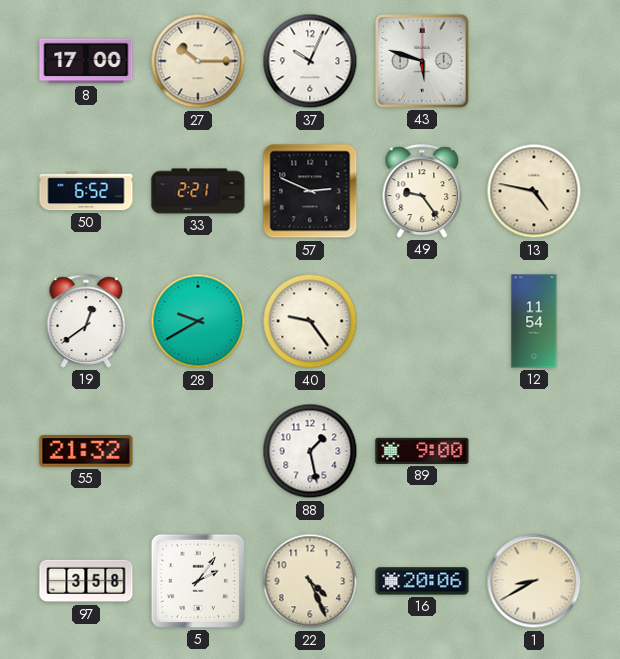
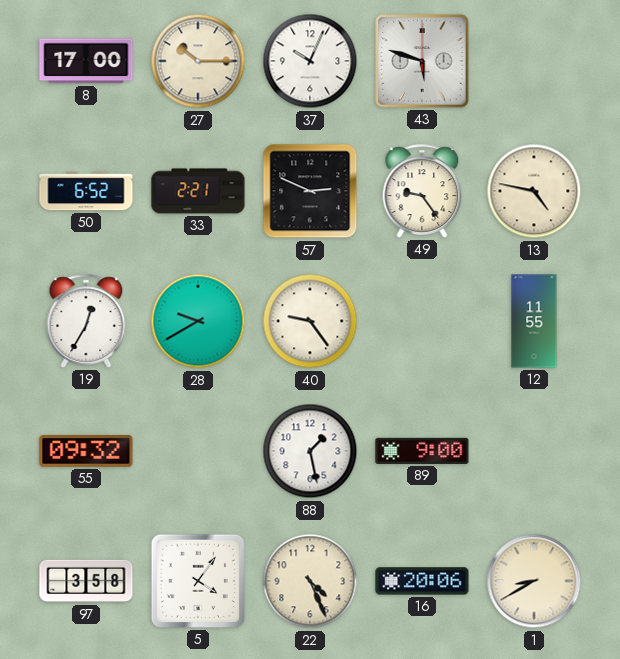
19: 12:39 -> 12:35
12: 11:54 -> 11:55
55: 21:32 -> 09:32
5: 2:06 -> 4:06
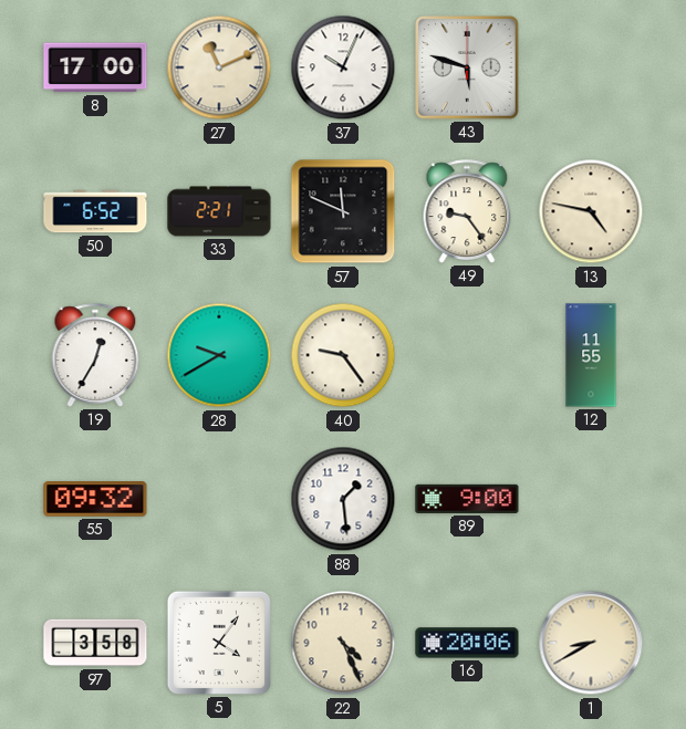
27: 10:15 -> 11:11
57: 2:49 -> 11:49
88: 1:28 -> 1:29
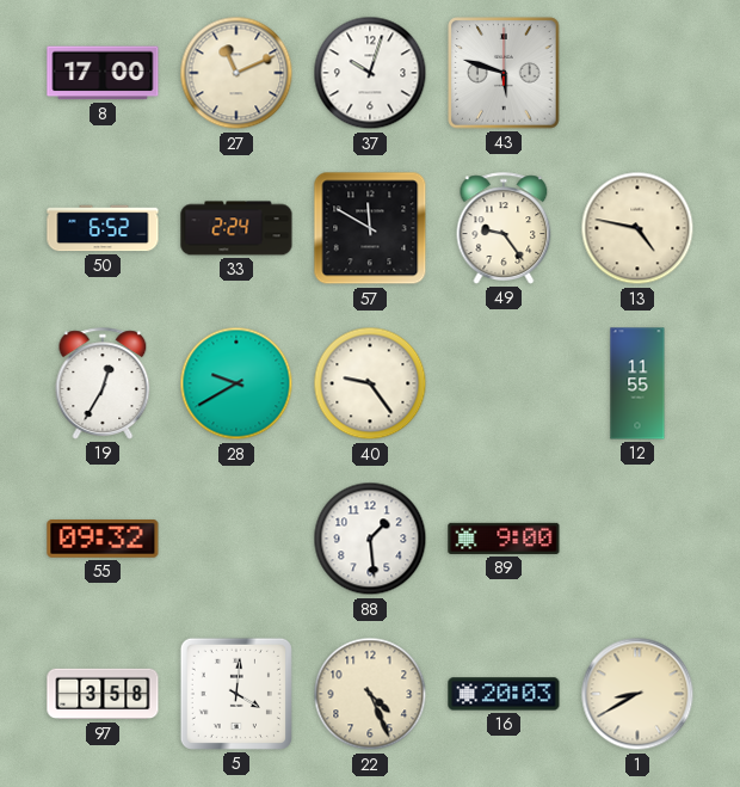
37: 10:04 -> 10:03
33: 2:21 -> 2:24
57: 11:49 -> 11:50
5: 4:06 -> 4:01
16: 20:06 -> 20:03
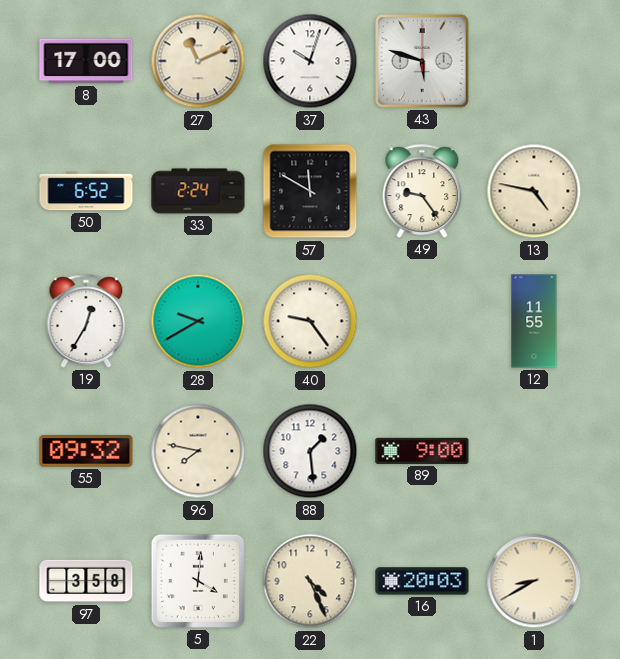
96: none -> 7:47
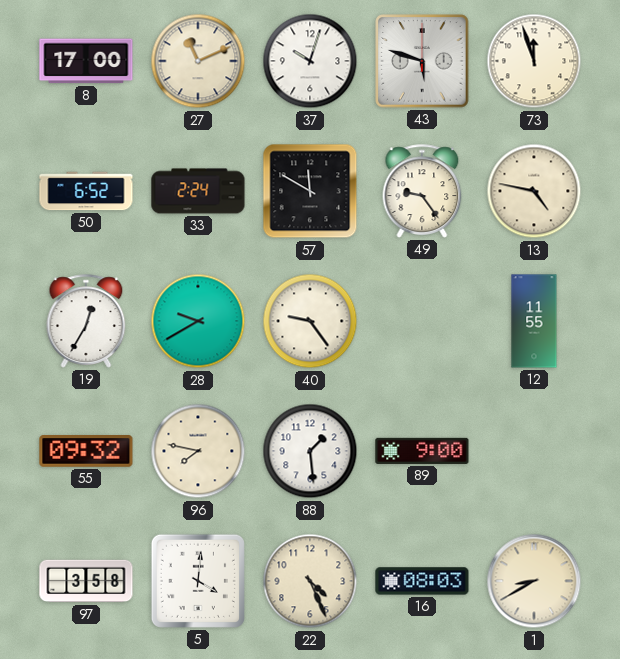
73: none -> 11:57
16: 20:03 -> 08:03
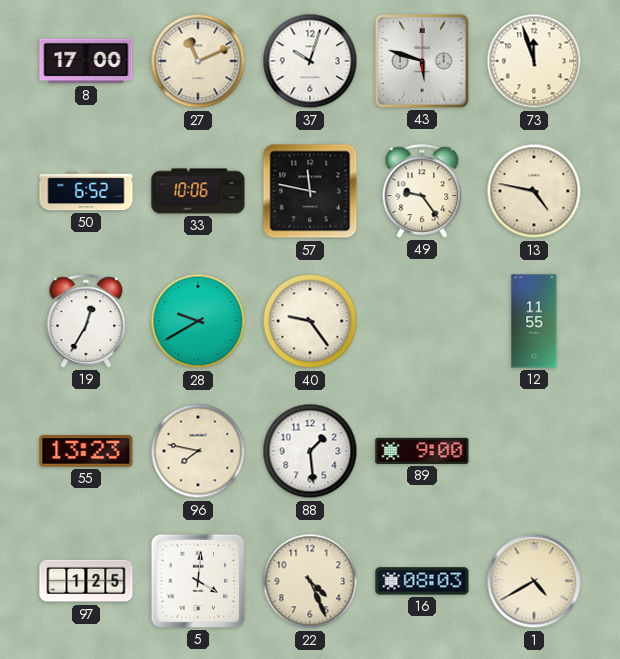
33: 2:24 -> 10:06
57: 11:50 -> 11:47
55: 09:32 -> 13:23
97: 3:58 -> 1:25
1: 8:40 -> 4:40
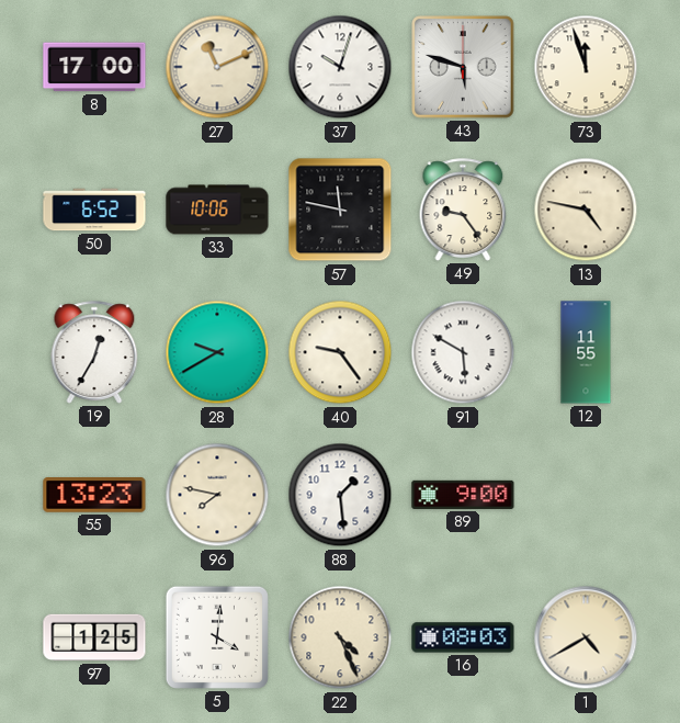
91: none -> 5:50
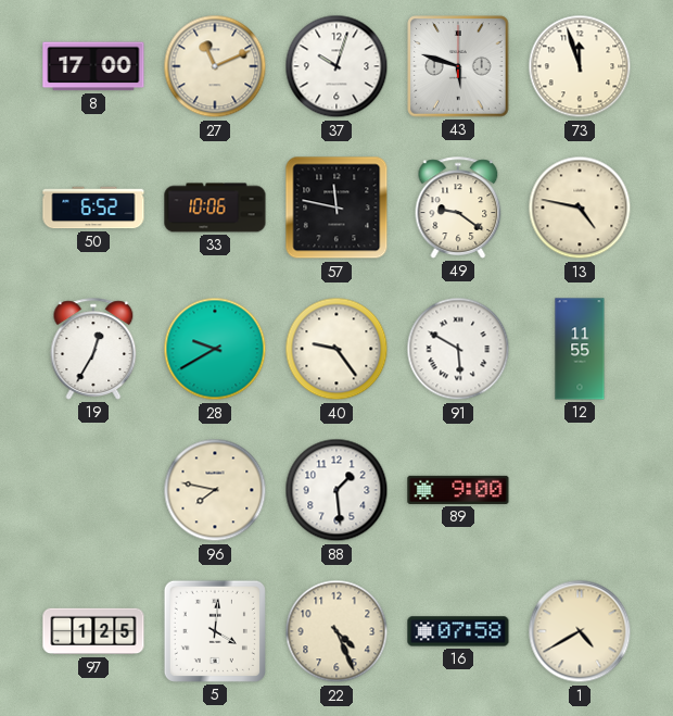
49: 9:24 -> 9:21
55: 13:23 -> none
16: 08:03 -> 07:58
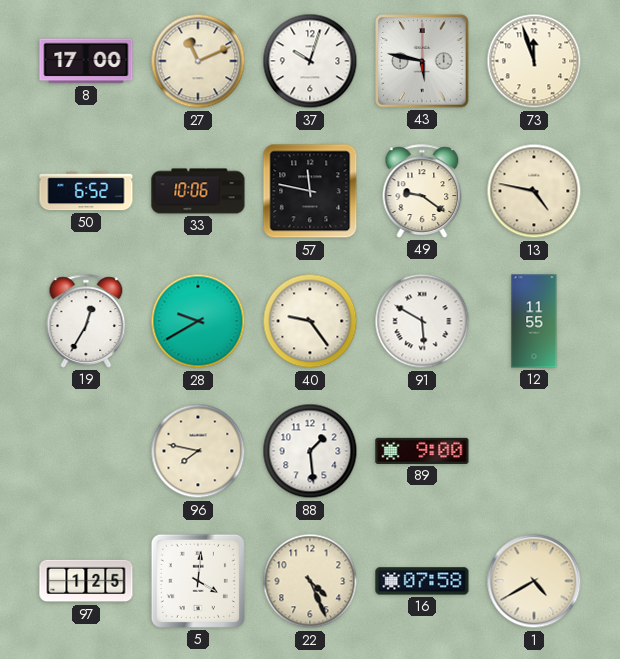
43: 5:48 -> 5:47
